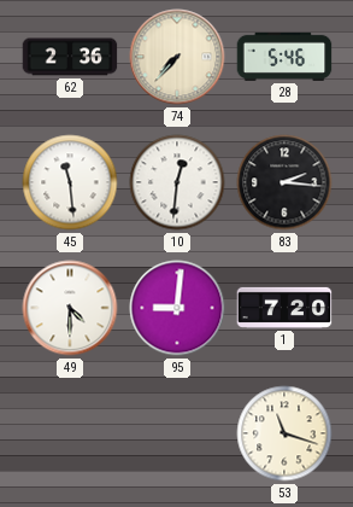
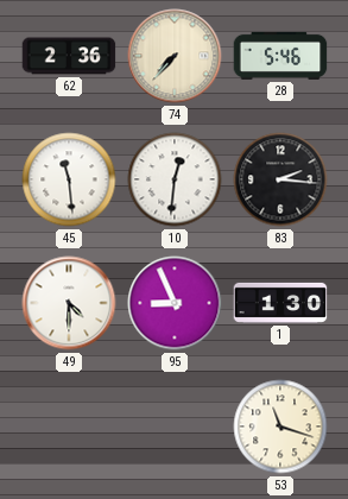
95: 9:01 -> 8:56
1: 7:20 -> 1:30
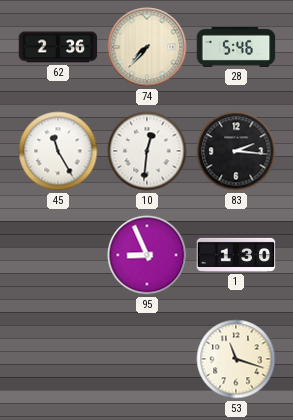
45: 11:29 -> 11:25
49: 4:30 -> none
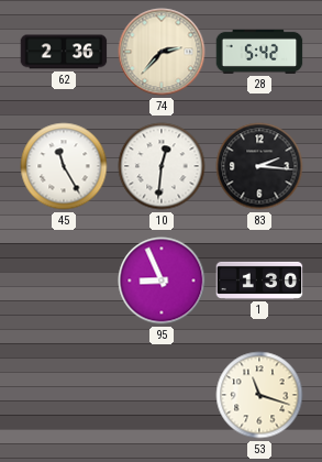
74: 7:37 -> 2:37
28: 5:46 -> 5:42
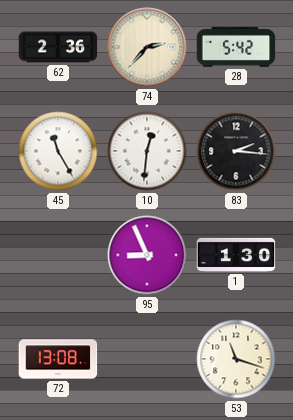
72: none -> 13:08
